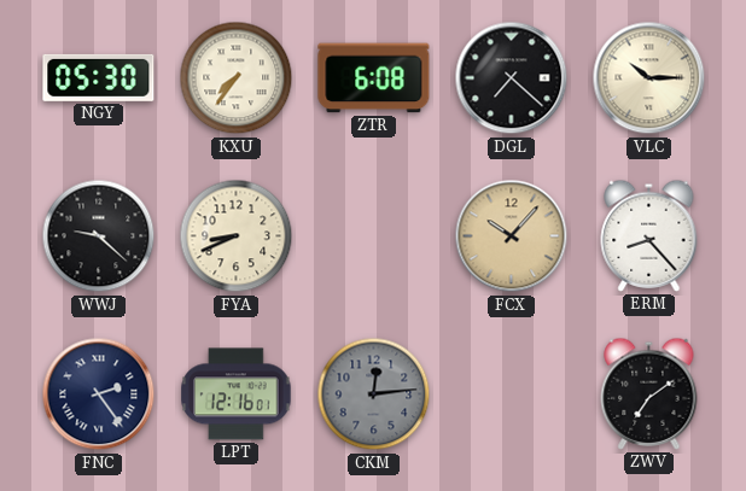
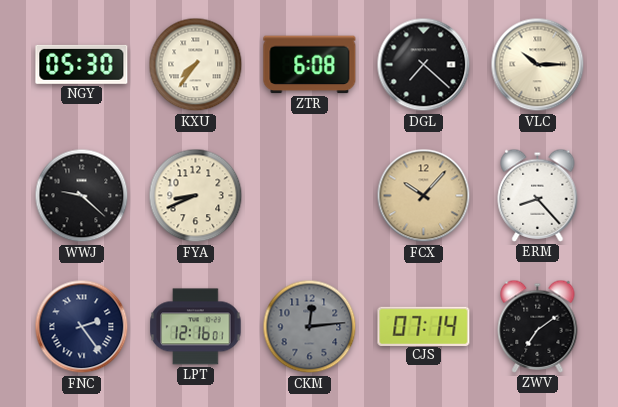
CJS: none -> 07:14
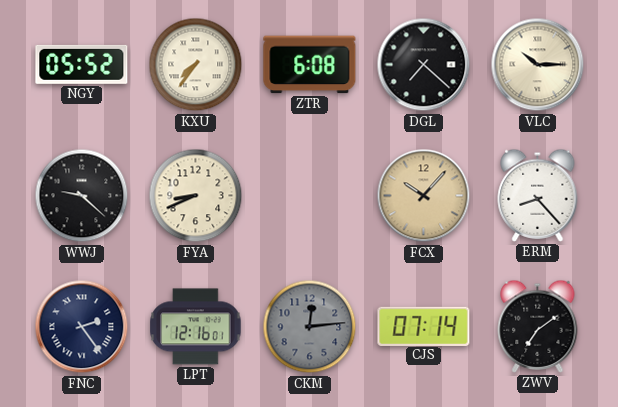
NGY: 05:30 -> 05:52
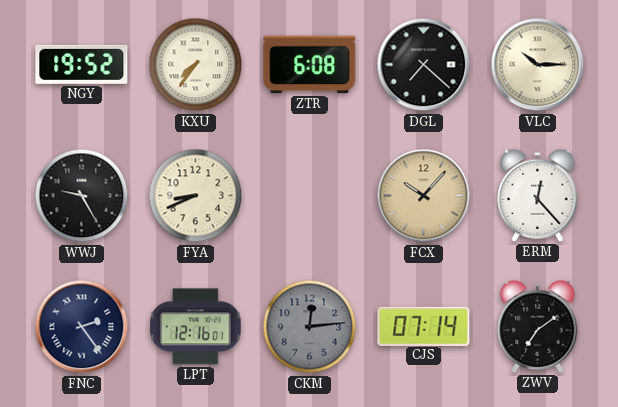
NGY: 05:52 -> 19:52
WWJ: 9:22 -> 9:25
ERM: 8:23 -> 12:23
